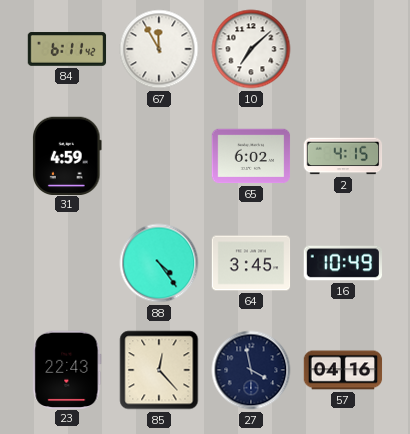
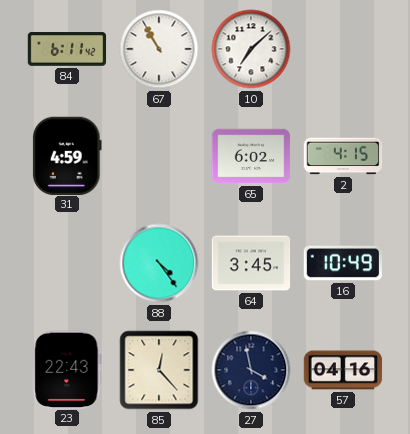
67: 11:55 -> 10:55
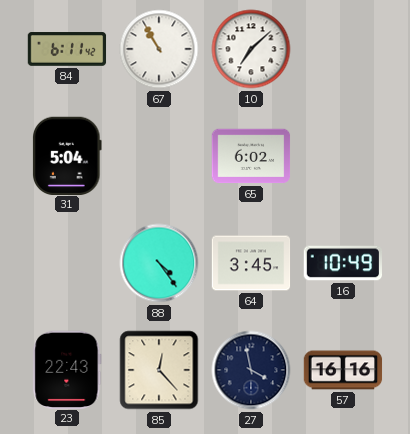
31: 4:59 -> 5:04
2: 4:15 -> none
57: 04:16 -> 16:16
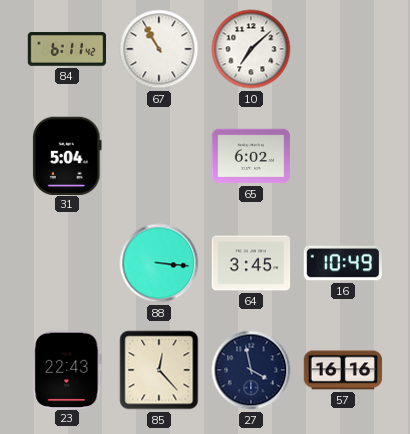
88: 4:24 -> 3:16
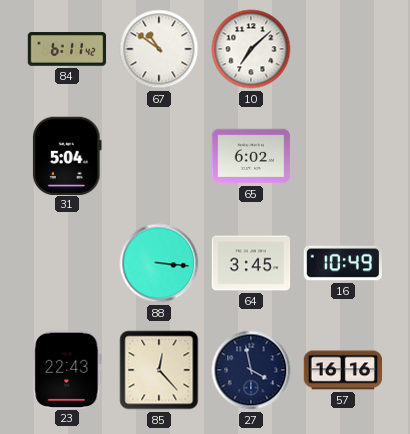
67: 10:55 -> 10:51
